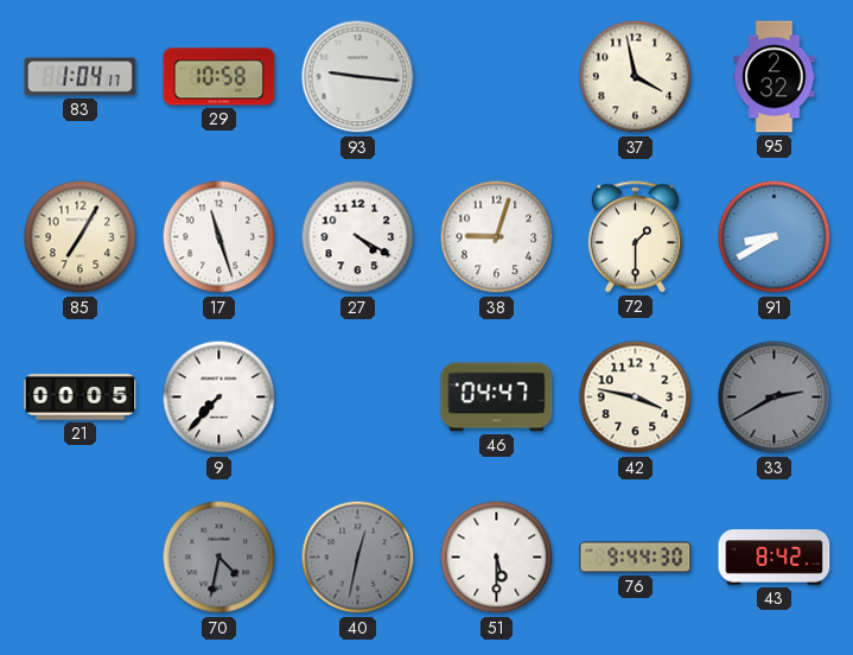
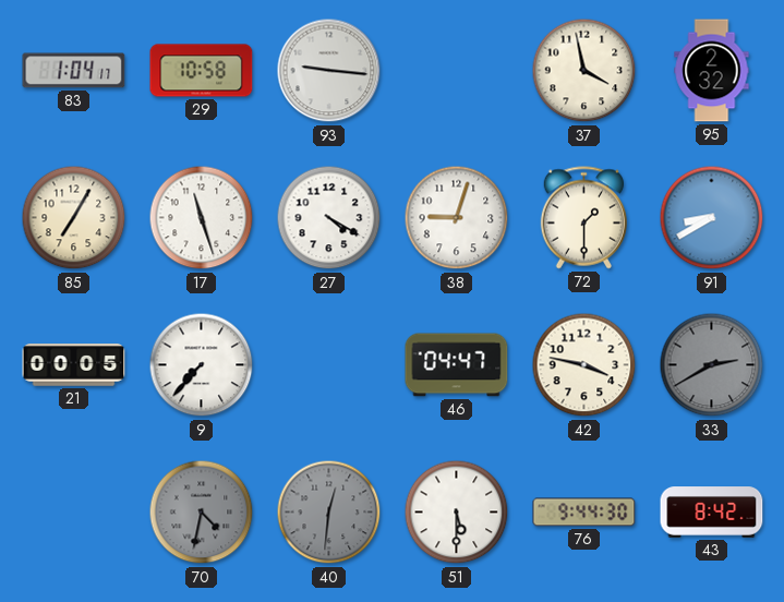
40: 12:32 -> 12:31
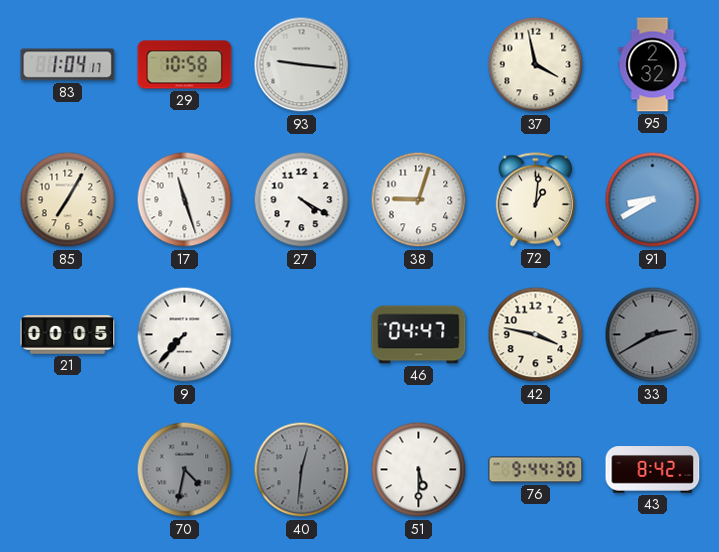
72: 1:30 -> 1:01
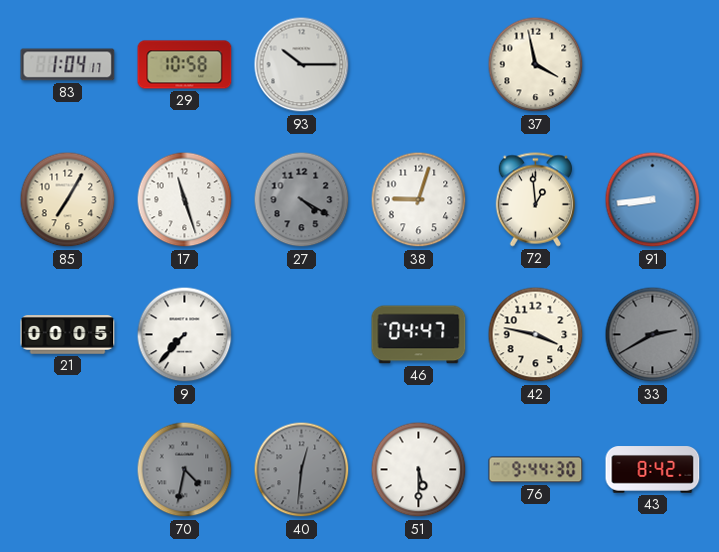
93: 9:16 -> 10:15
95: 2:32 -> none
27 dial: white -> grey
72: 1:01 -> 12:59
91: 8:40 -> 8:44
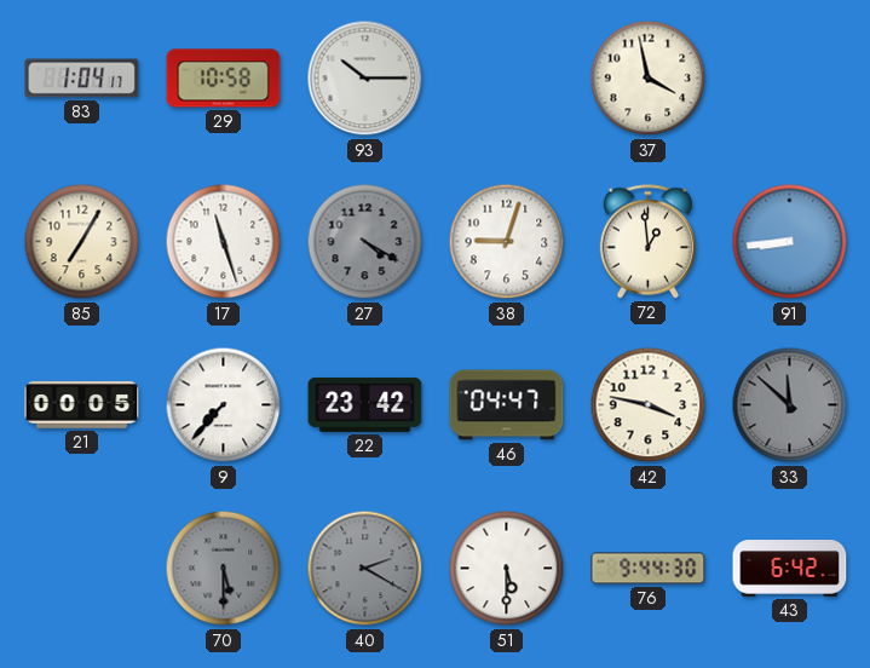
22: none -> 23:42
33: 2:40 -> 11:52
70: 4:32 -> 5:30
40: 12:31 -> 2:20
43: 8:42 -> 6:42
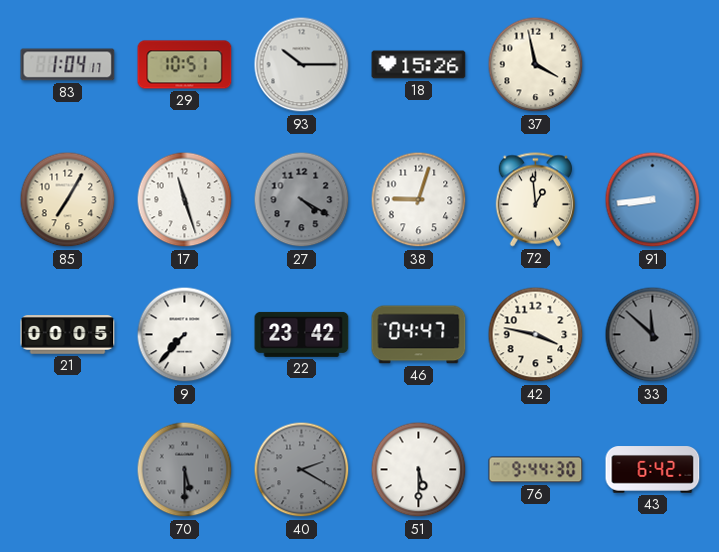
29: 10:58 -> 10:51
18: none -> 15:26
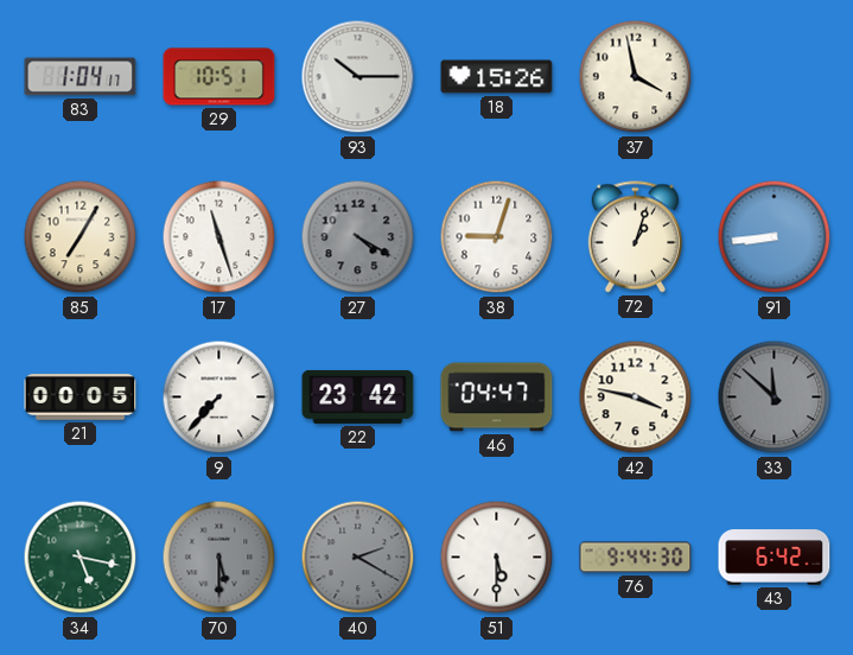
72: 12:59 -> 1:03
34: none -> 5:17
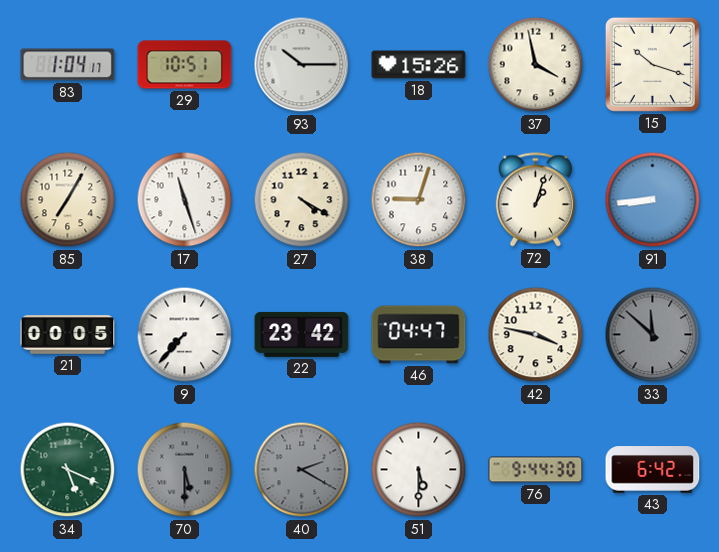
15: none -> 10:18
27 dial: grey -> cream
34: 5:17 -> 5:19
